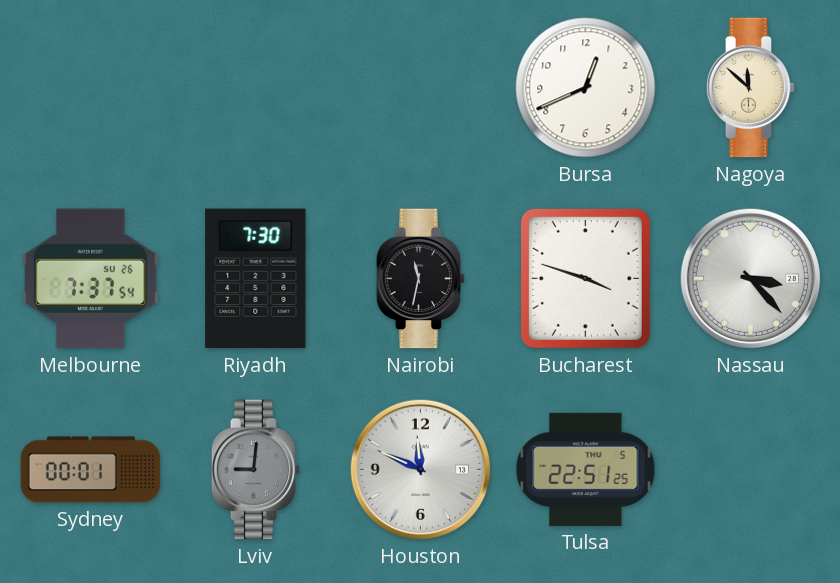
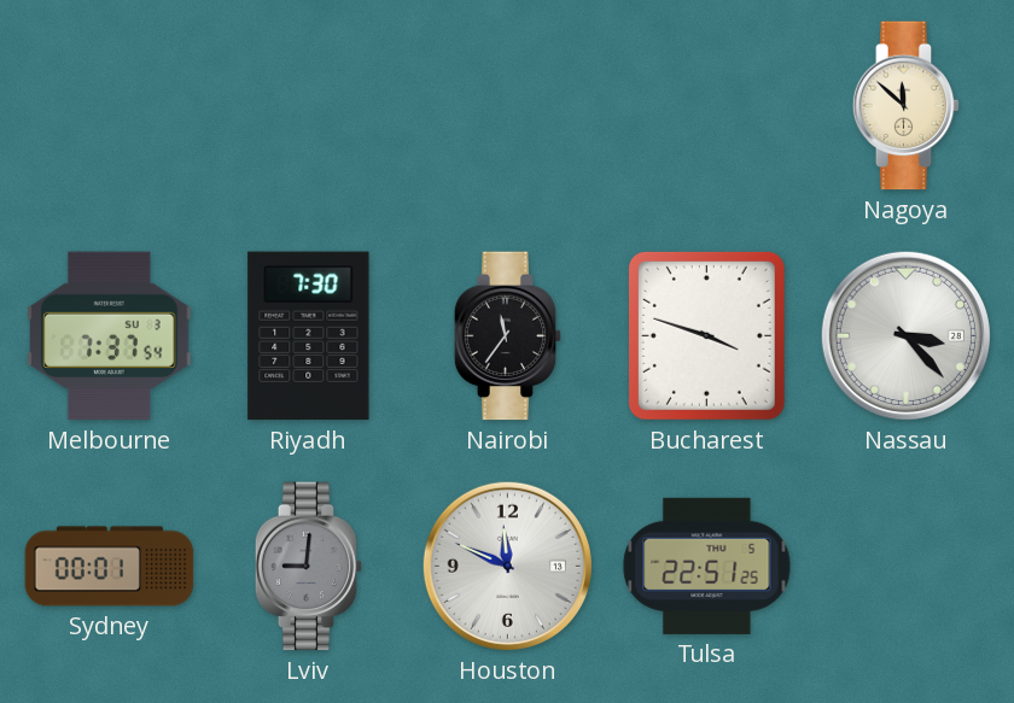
Bursa: 12:41 -> none
Melbourne date: SU 26 -> SU 3
Nairobi: 11:32 -> 11:36
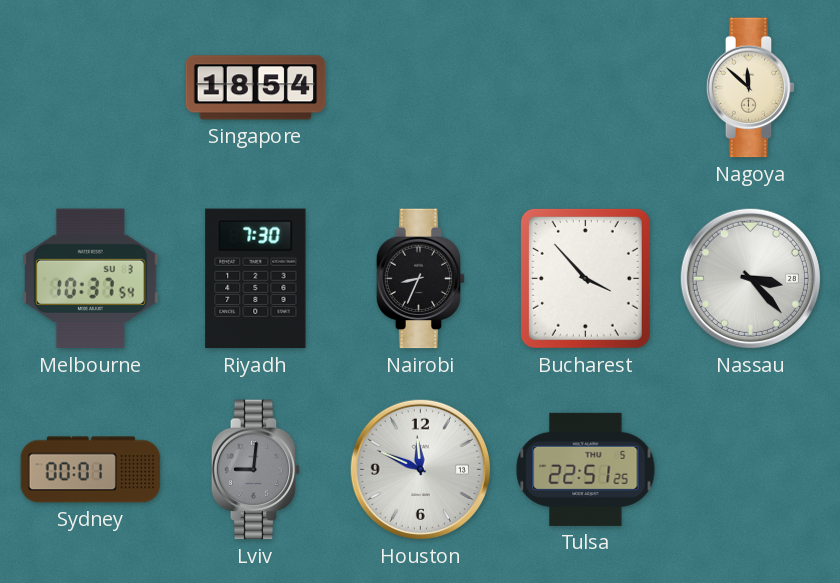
Singapore: none -> 18:54
Melbourne: 7:37 -> 10:37
Nairobi: 11:36 -> 8:34
Bucharest: 3:48 -> 3:53
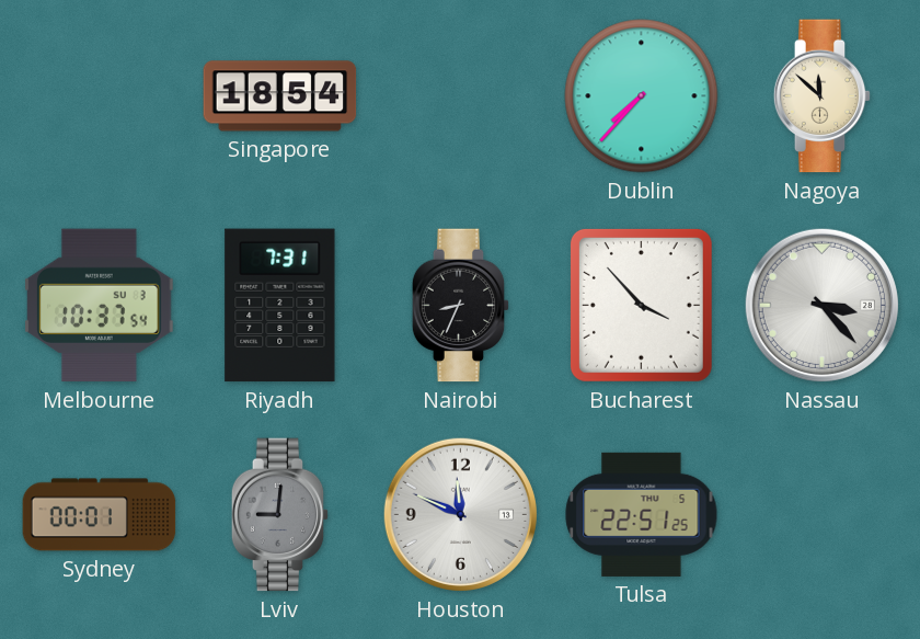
Dublin: none -> 7:37
Riyadh: 7:30 -> 7:31
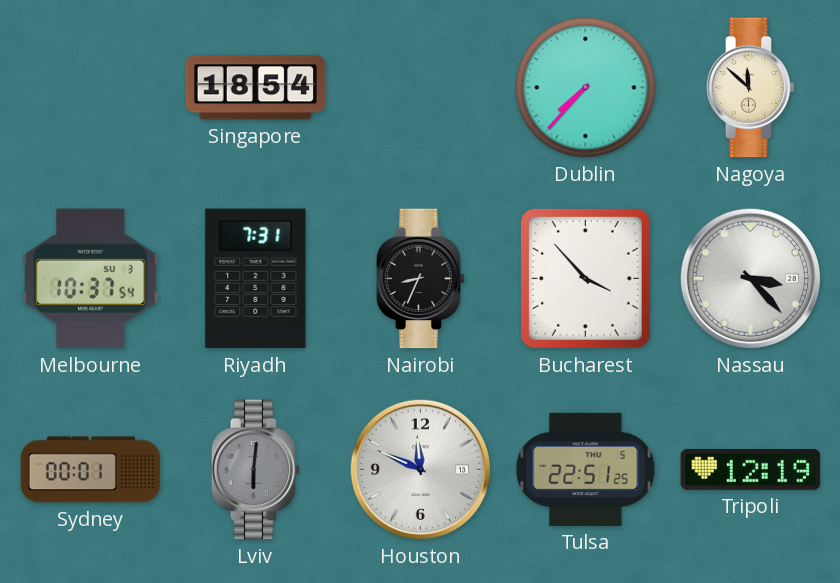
Lviv: 9:01 -> 6:01
Tripoli: none -> 12:19
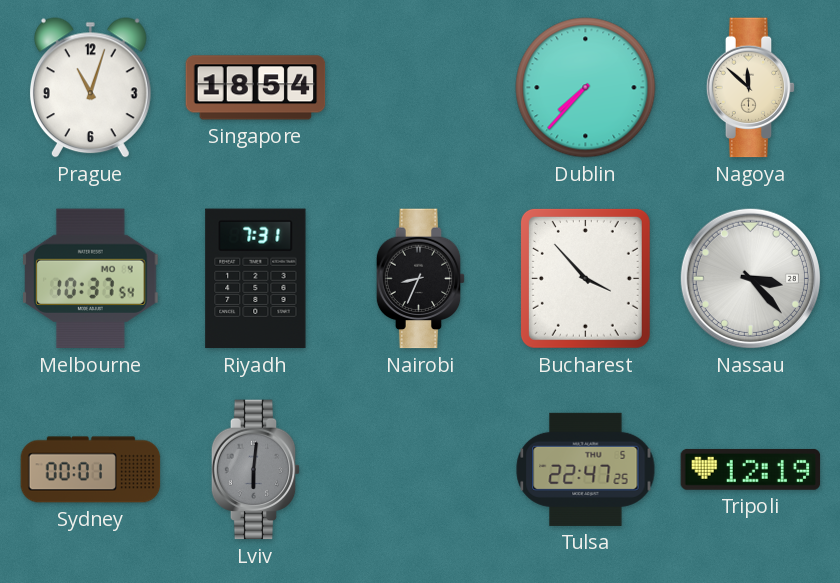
Prague: none -> 11:03
Melbourne date: SU 3 -> MO 4
Houston: 11:49 -> none
Tulsa: 22:51 -> 22:47
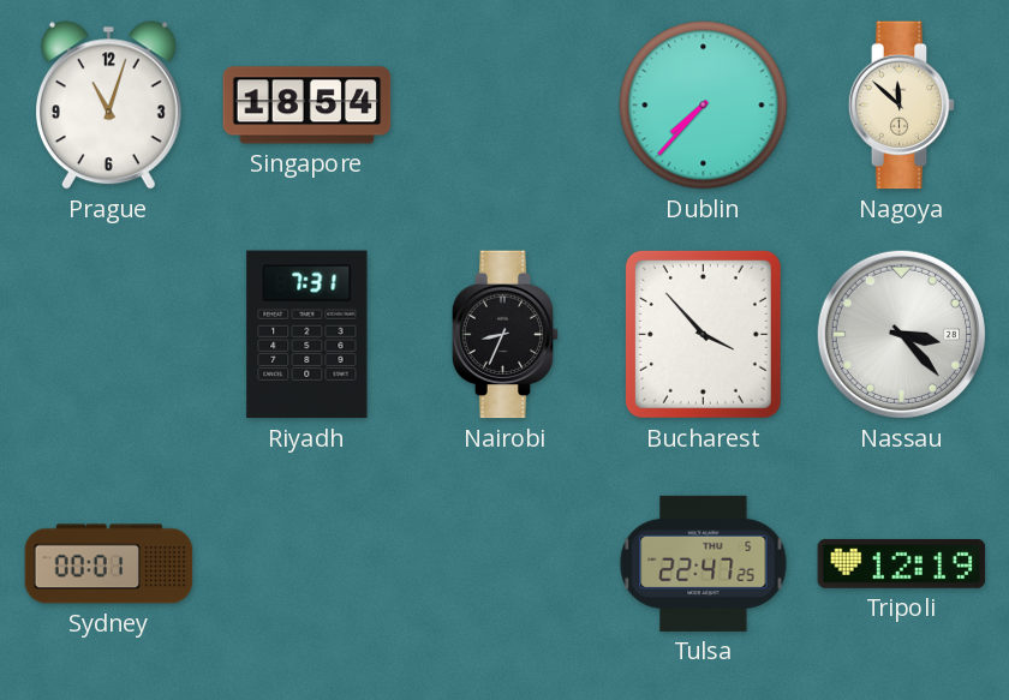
Melbourne: 10:37 -> none
Lviv: 6:01 -> none
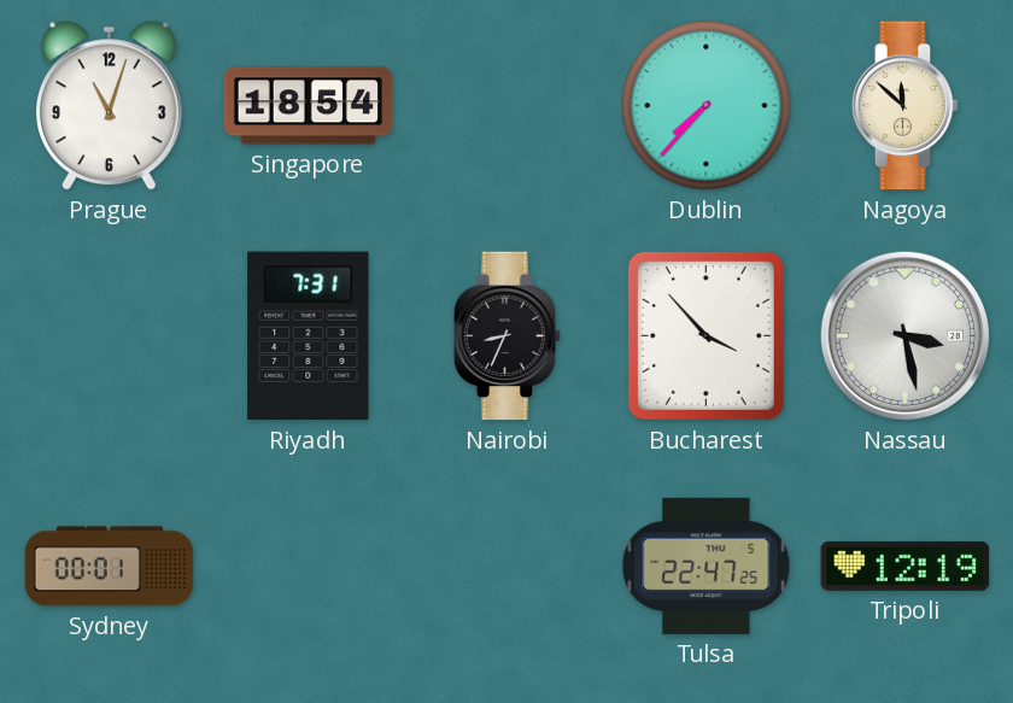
Nassau: 3:23 -> 3:28
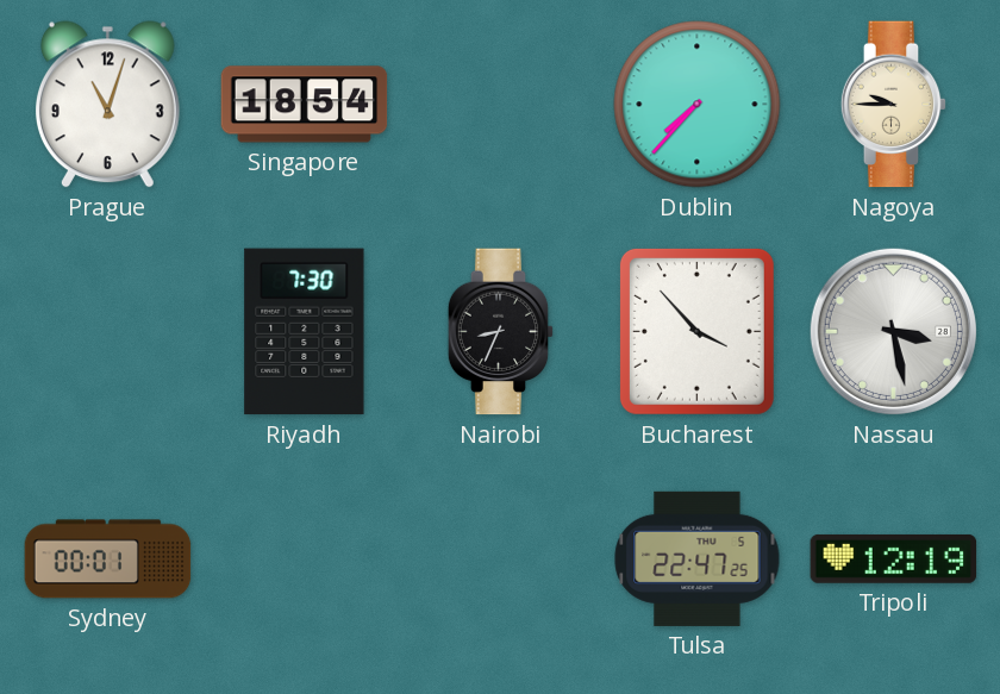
Nagoya: 11:52 -> 9:45
Riyadh: 7:31 -> 7:30
